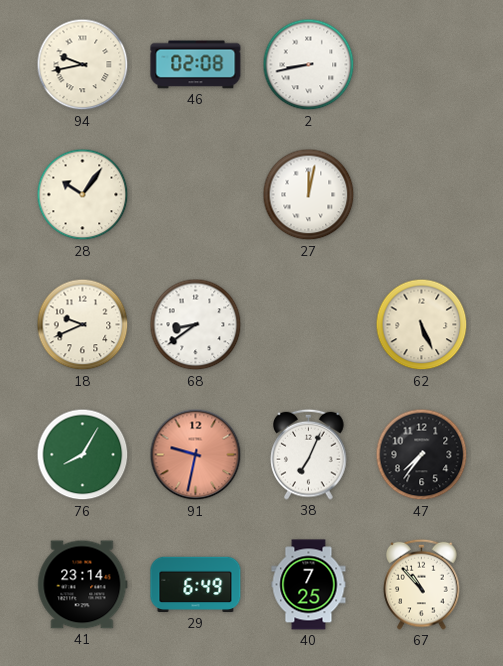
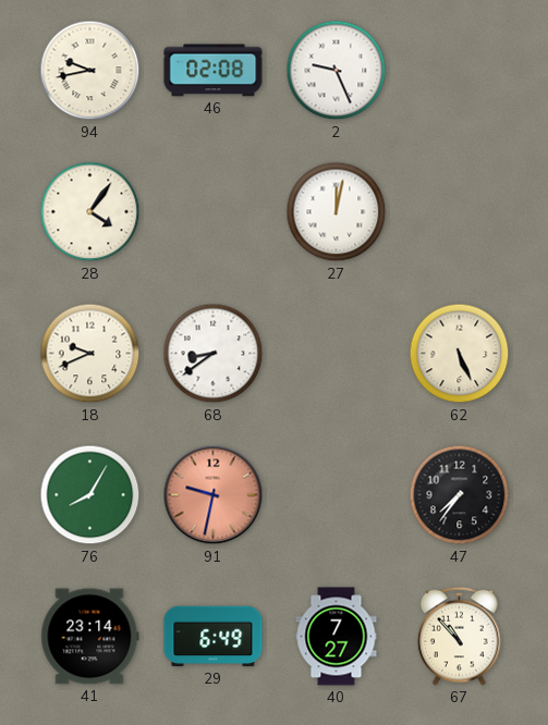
2: 8:43 -> 9:26
28: 10:06 -> 4:06
38: 7:04 -> none
40: 7:25 -> 7:27
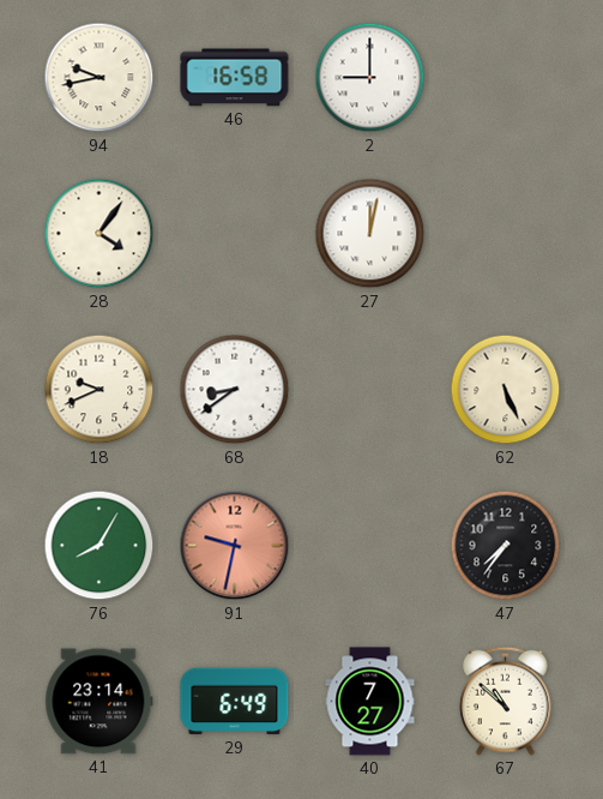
46: 02:08 -> 16:58
2: 9:26 -> 9:00
67: 10:53 -> 10:52
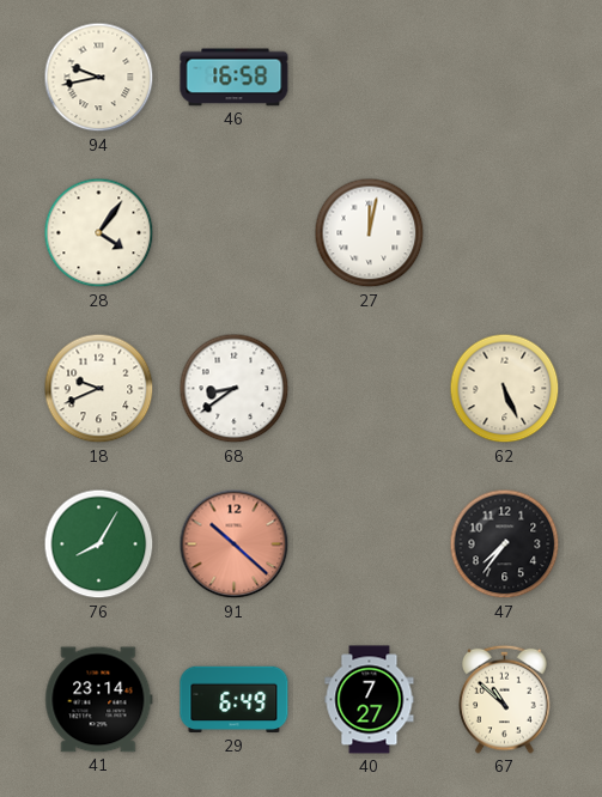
2: 9:00 -> none
91: 9:32 -> 10:22
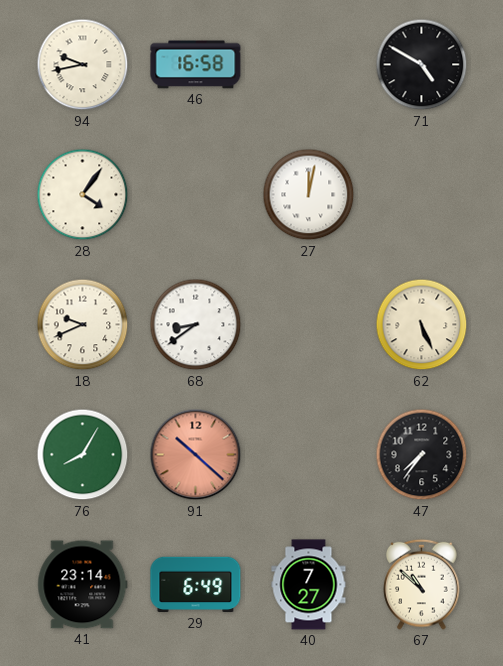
71: none -> 4:50
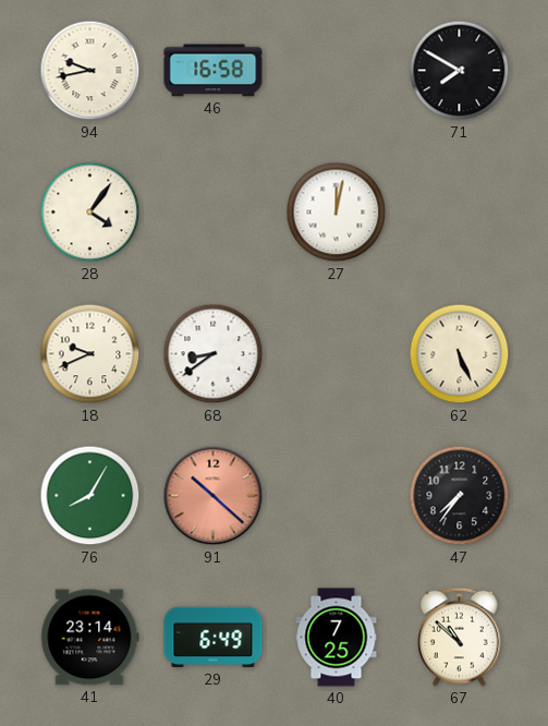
71: 4:50 -> 7:50
40: 7:27 -> 7:25
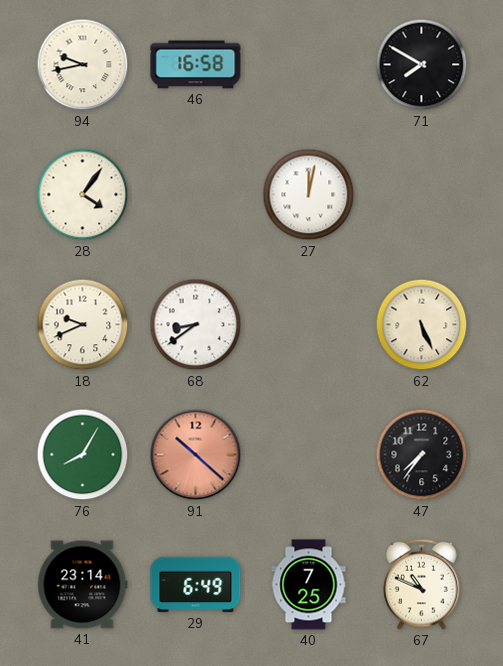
67: 10:52 -> 10:49
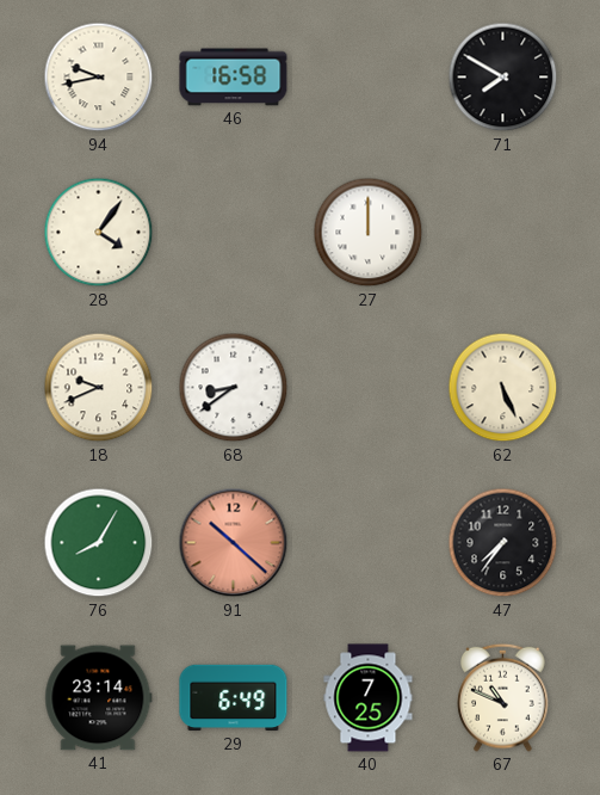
27: 12:02 -> 12:00
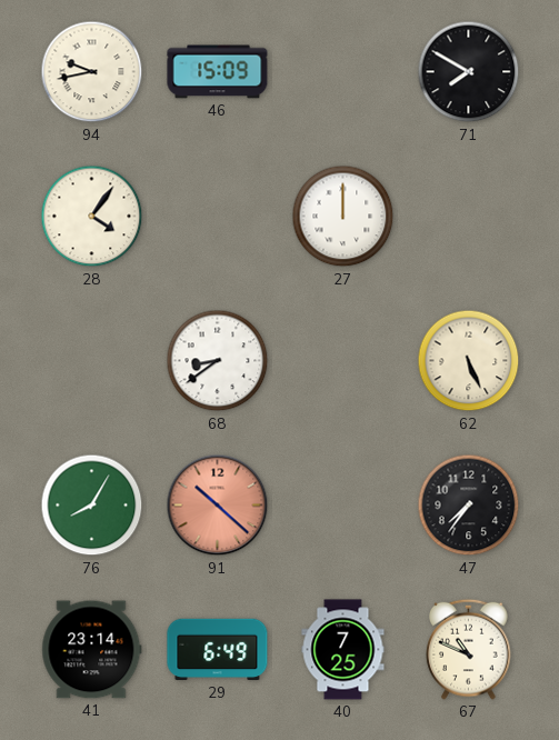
46: 16:58 -> 15:09
18: 9:41 -> none
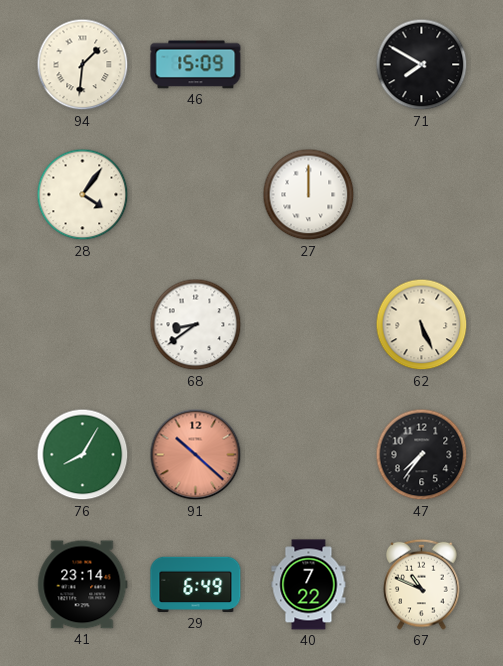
94: 9:43 -> 1:31
40: 7:25 -> 7:22
